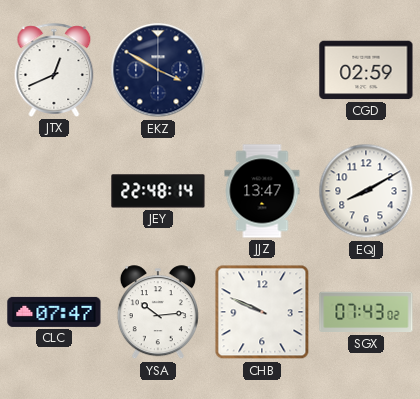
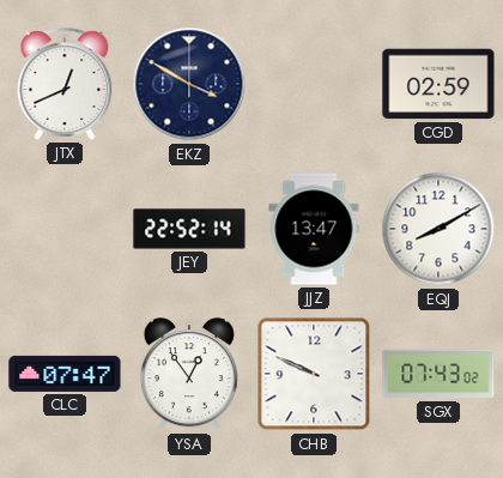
JEY: 22:48 -> 22:52
YSA: 10:14 -> 12:54
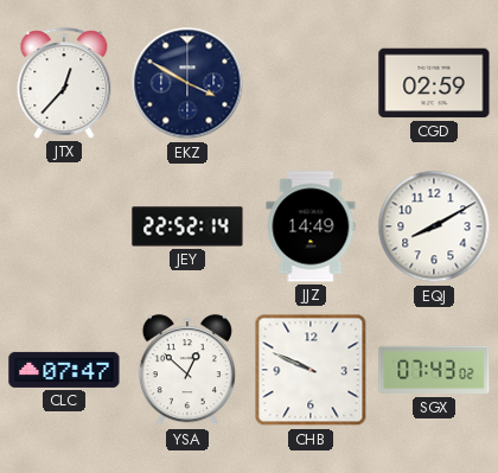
JTX: 12:41 -> 12:37
JJZ: 13:47 -> 14:49
YSA: 12:54 -> 12:52
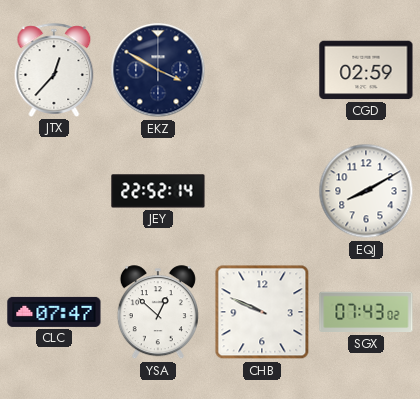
JJZ: 14:49 -> none
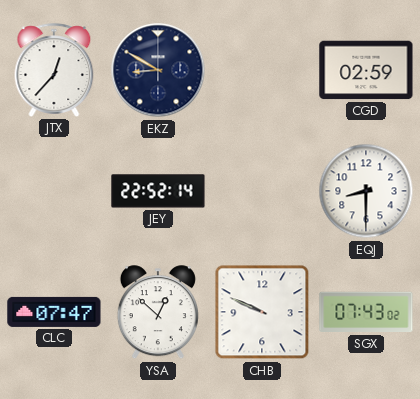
EKZ: 3:50 -> 8:50
EQJ: 8:10 -> 8:30
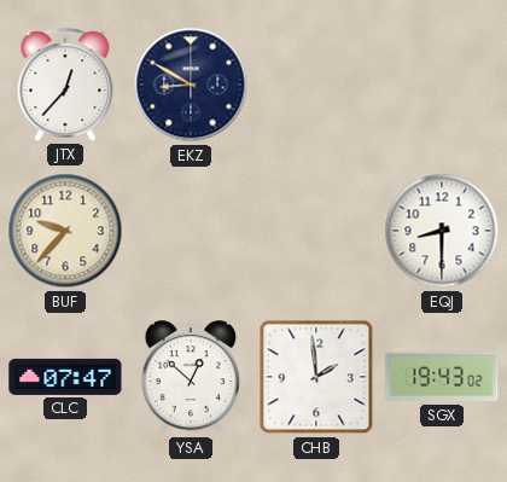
CGD: 02:59 -> none
BUF: none -> 9:37
JEY: 22:52 -> none
CHB: 9:49 -> 1:59
SGX: 07:43 -> 19:43
